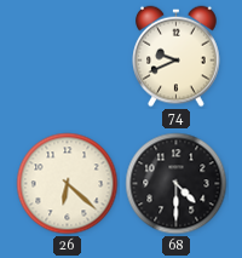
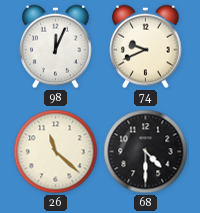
98: none -> 12:04
26: 6:22 -> 11:22
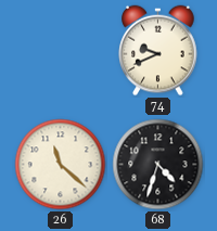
98: 12:04 -> none
68: 4:30 -> 4:33
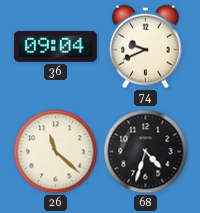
36: none -> 09:04
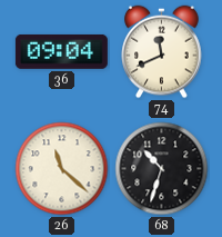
74: 9:41 -> 11:41
68: 4:33 -> 10:33
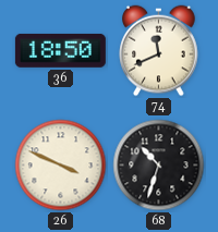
36: 09:04 -> 18:50
26: 11:22 -> 3:49
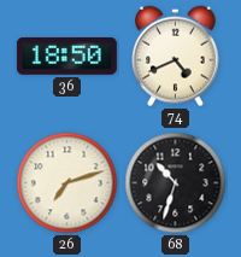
74: 11:41 -> 4:41
26: 3:49 -> 7:12
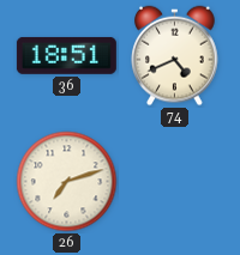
36: 18:50 -> 18:51
68: 10:33 -> none
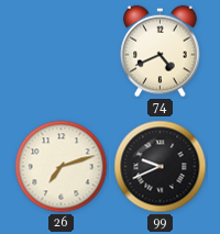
36: 18:51 -> none
99: none -> 9:41
